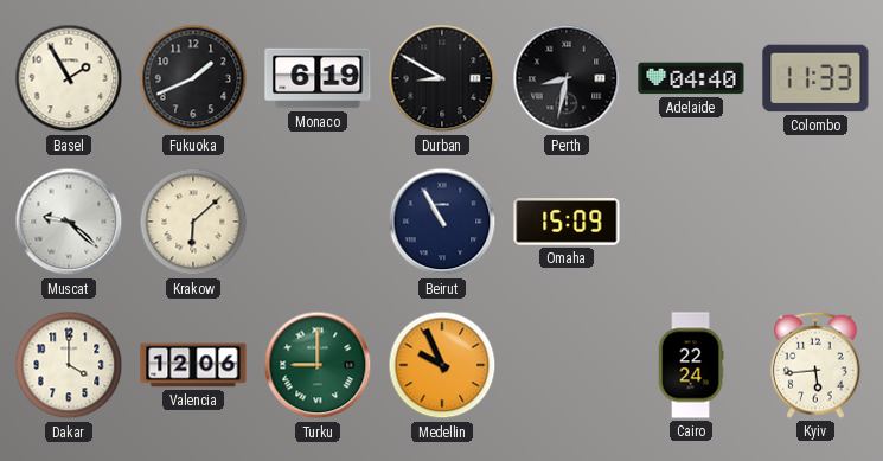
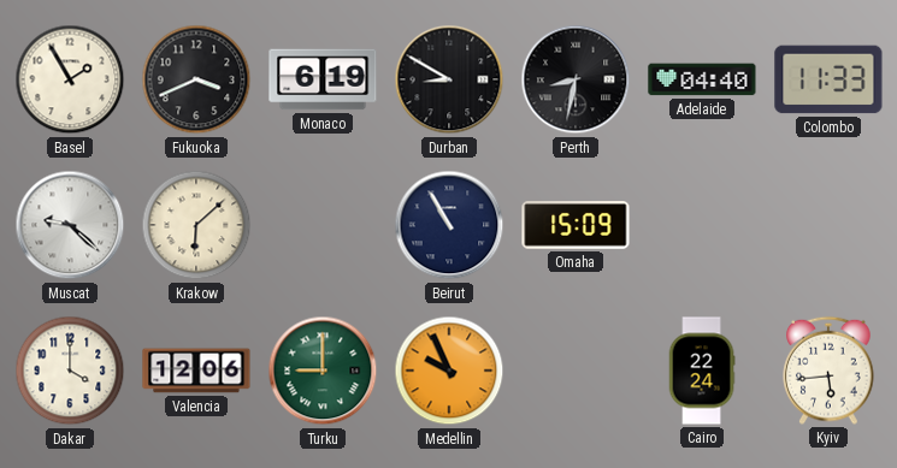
Fukuoka: 1:41 -> 3:41
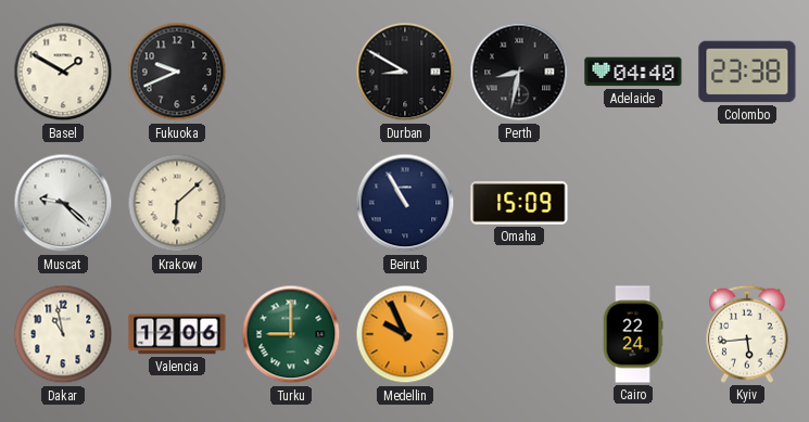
Basel: 1:55 -> 1:50
Fukuoka: 3:41 -> 9:41
Monaco: 6:19 -> none
Colombo: 11:33 -> 23:38
Dakar: 4:00 -> 10:58
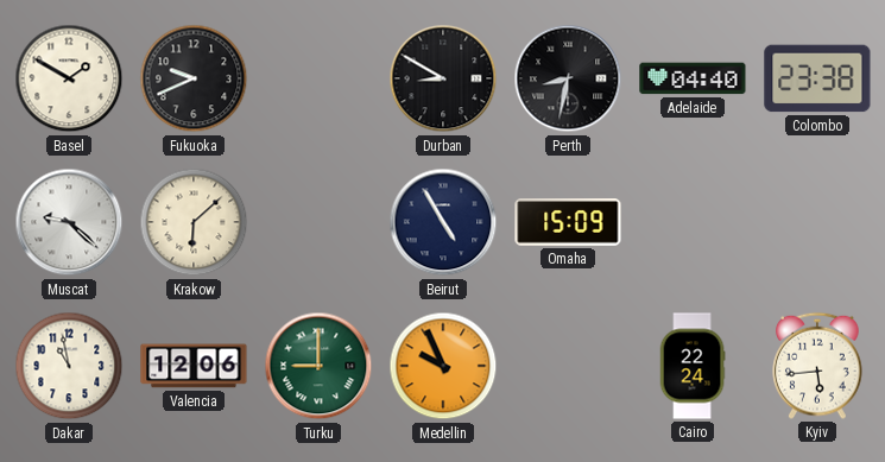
Beirut: 10:55 -> 4:55
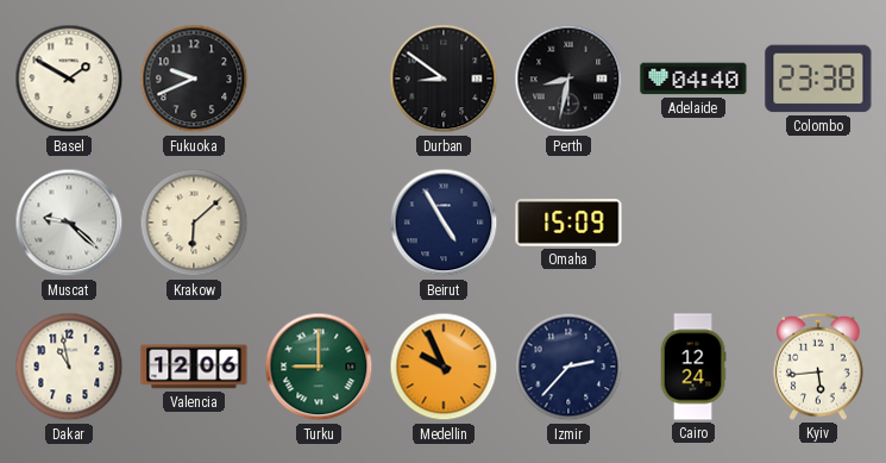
Durban: 8:50 -> 8:51
Izmir: none -> 2:37
Cairo: 22:24 -> 12:24
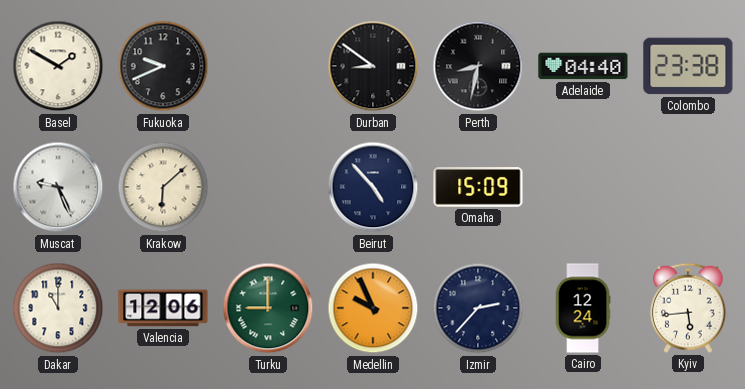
Muscat: 9:22 -> 9:26
Beirut: 4:55 -> 4:53
Dakar: 10:58 -> 11:00
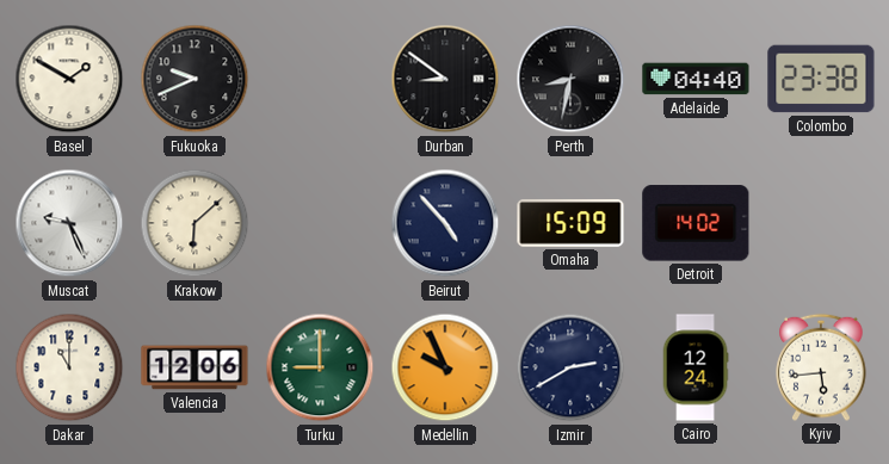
Detroit: none -> 14:02
Izmir: 2:37 -> 2:40
